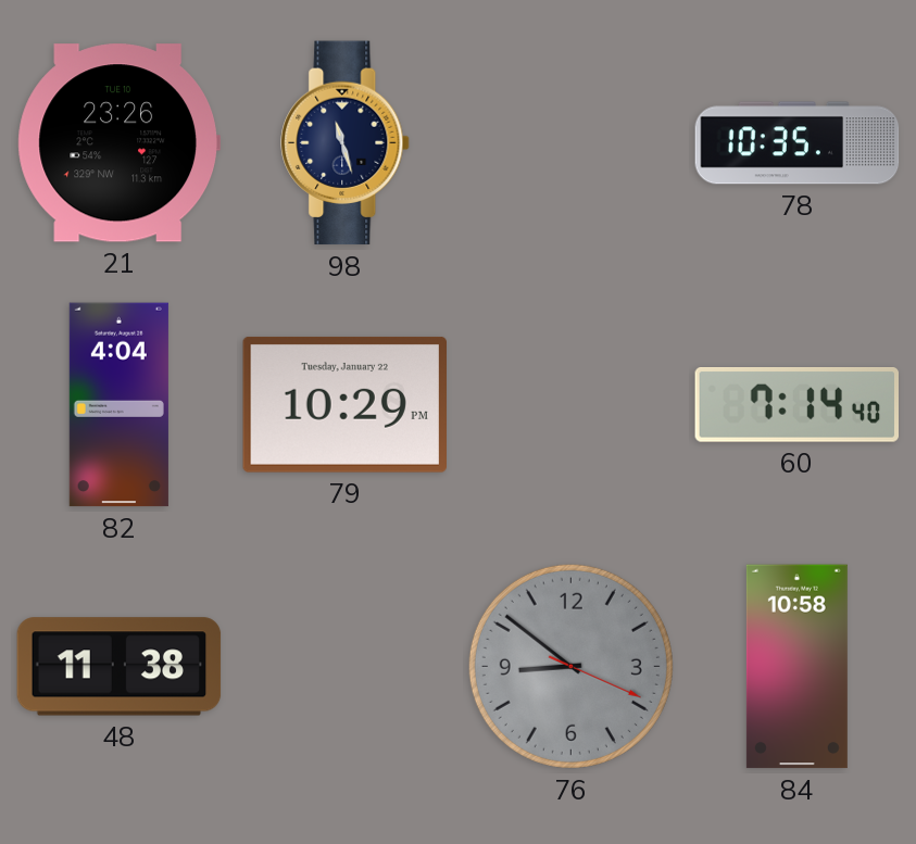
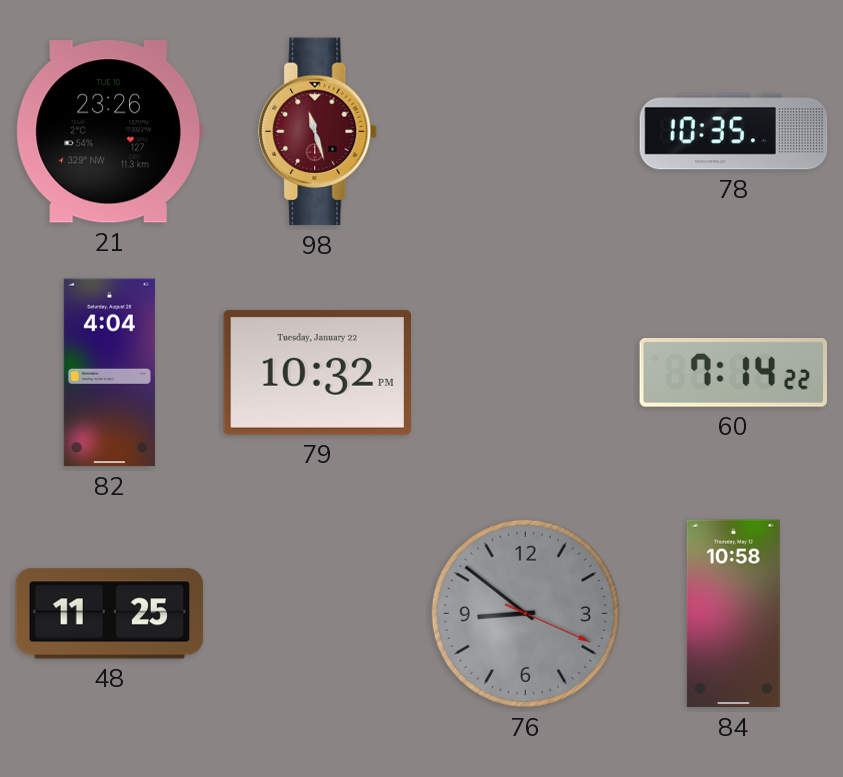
98 dial: navy -> burgundy
79: 10:29 -> 10:32
60: 7:14:40 -> 7:14:22
48: 11:38 -> 11:25
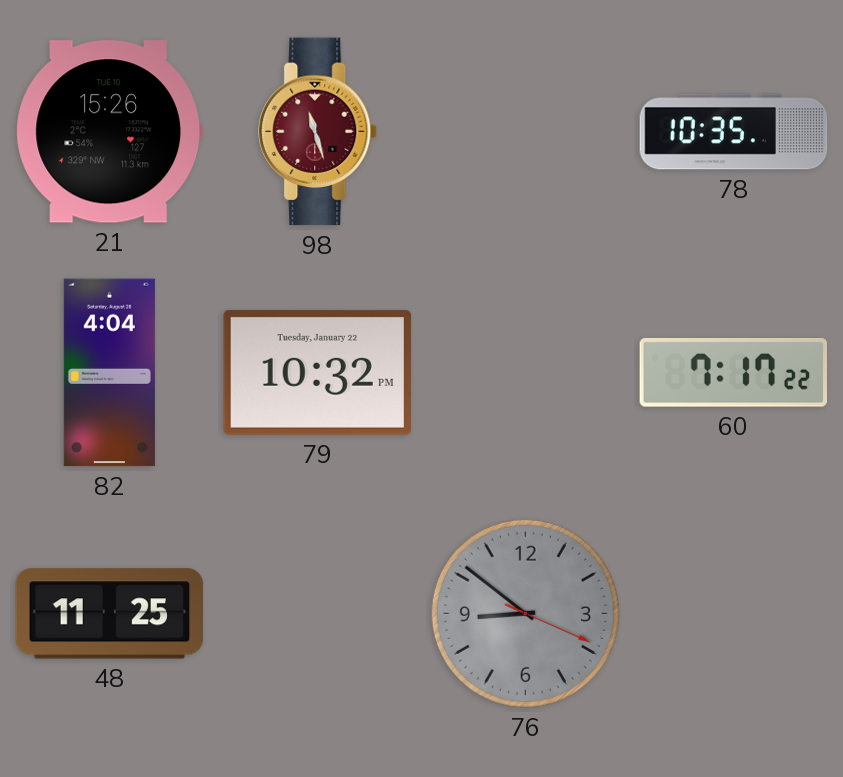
21: 23:26 -> 15:26
60: 7:14 -> 7:17
84: 10:58 -> none
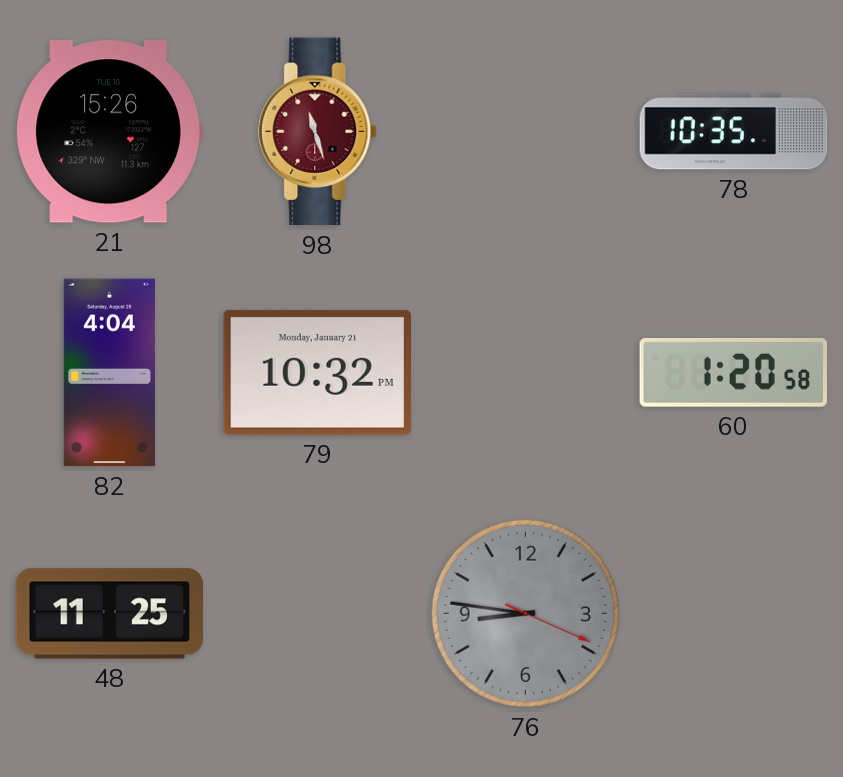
79 date: Tuesday, January 22 -> Monday, January 21
60: 7:17 -> 1:20
76: 8:51 -> 8:46
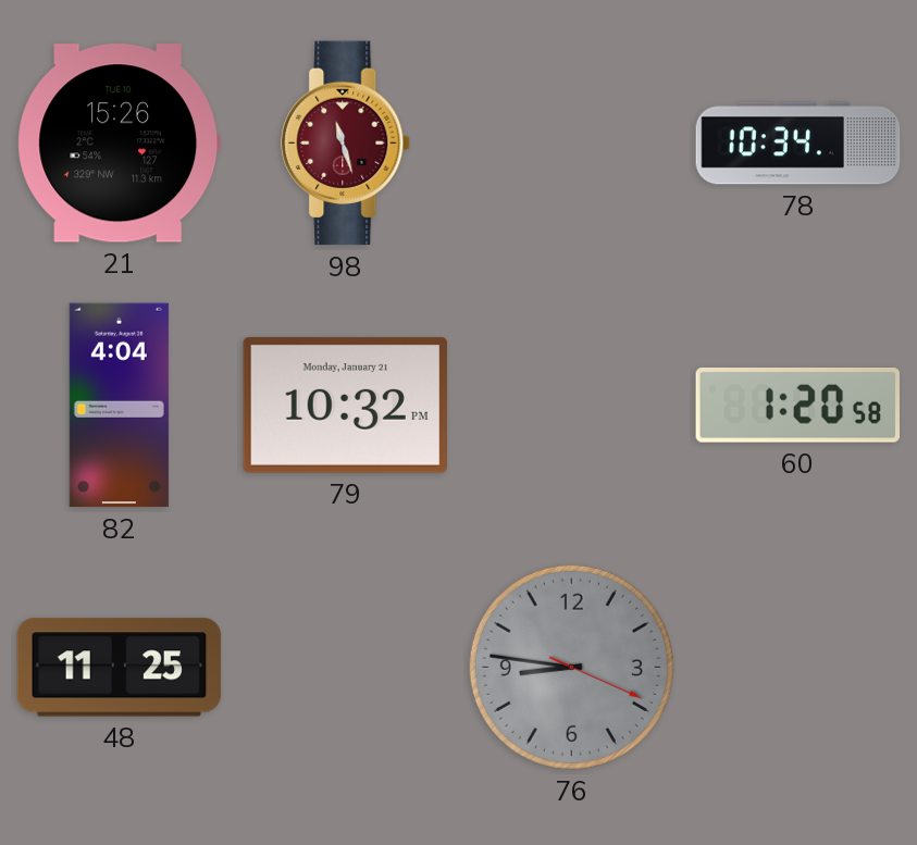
78: 10:35 -> 10:34
